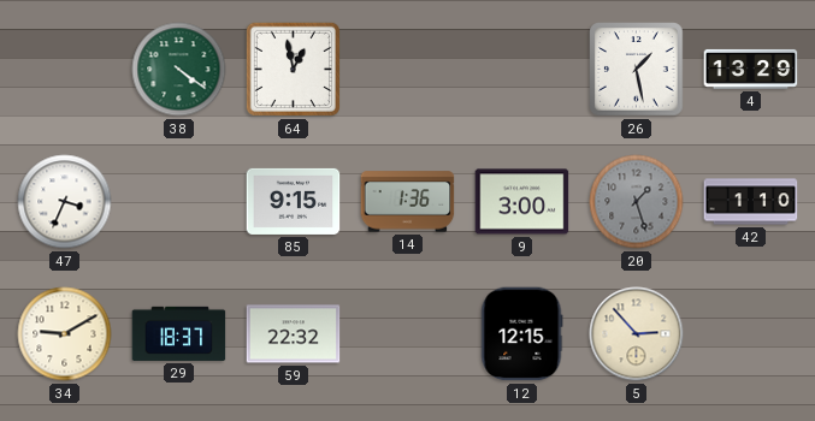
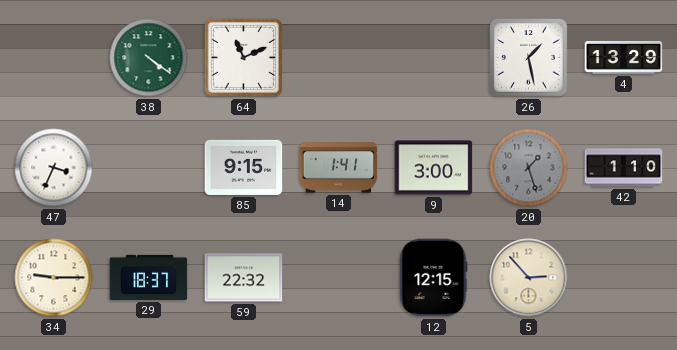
64: 12:58 -> 11:11
14: 1:36 -> 1:41
34: 9:10 -> 9:15
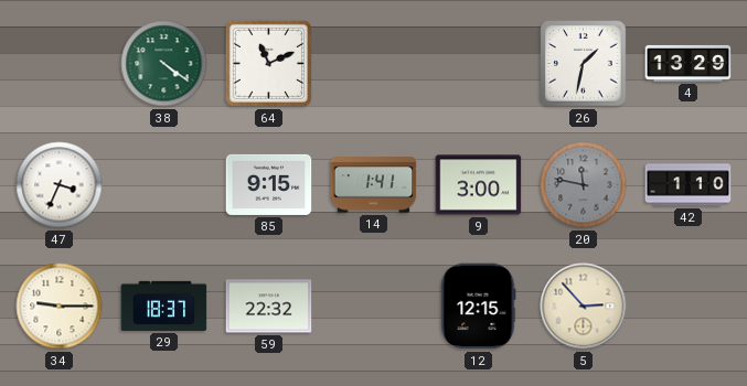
26: 1:28 -> 1:32
20: 1:27 -> 11:47
